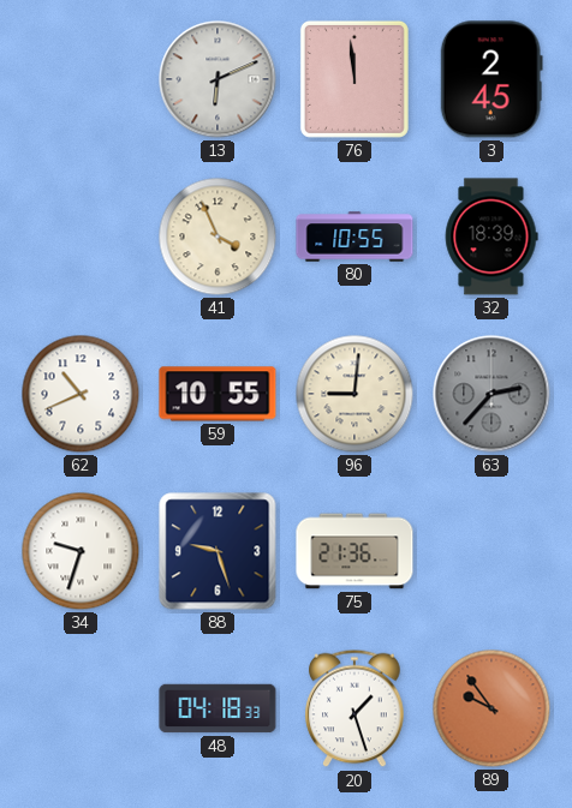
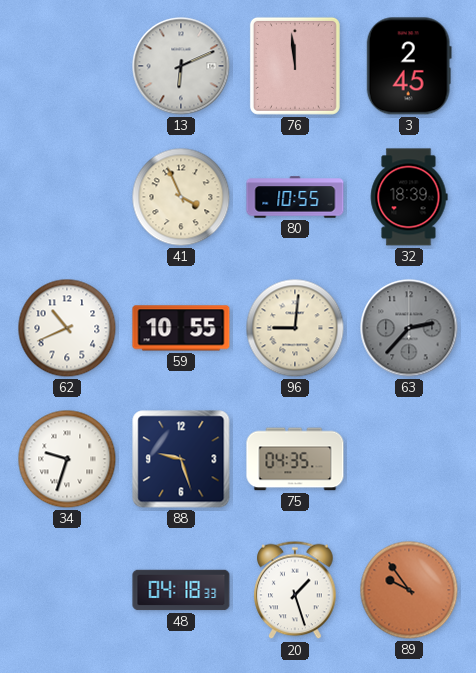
75: 21:36 -> 04:35
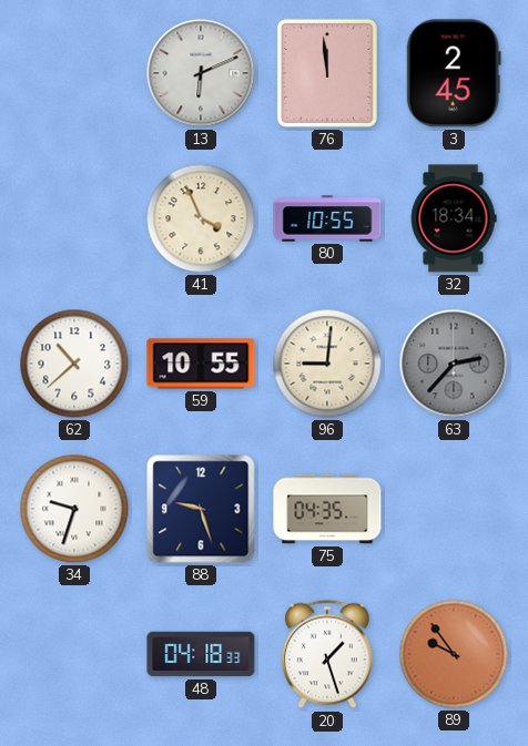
32: 18:39 -> 18:34
62: 10:41 -> 10:38
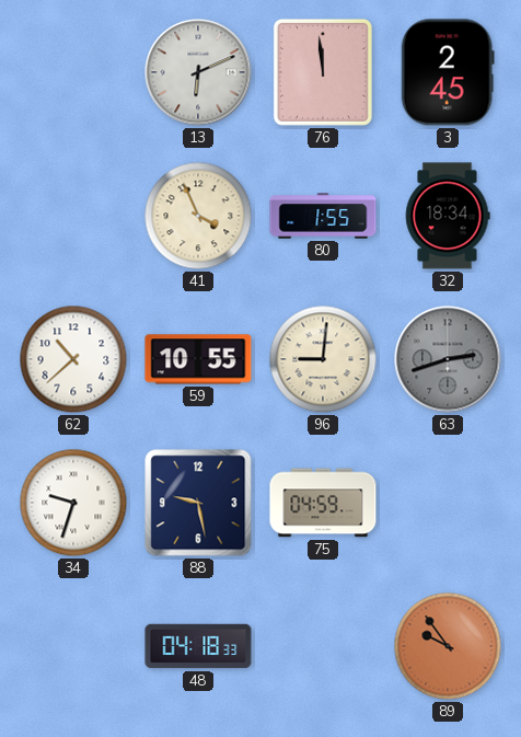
80: 10:55 -> 1:55
63: 2:37 -> 2:42
88: 9:27 -> 9:28
75: 04:35 -> 04:59
20: 1:27 -> none
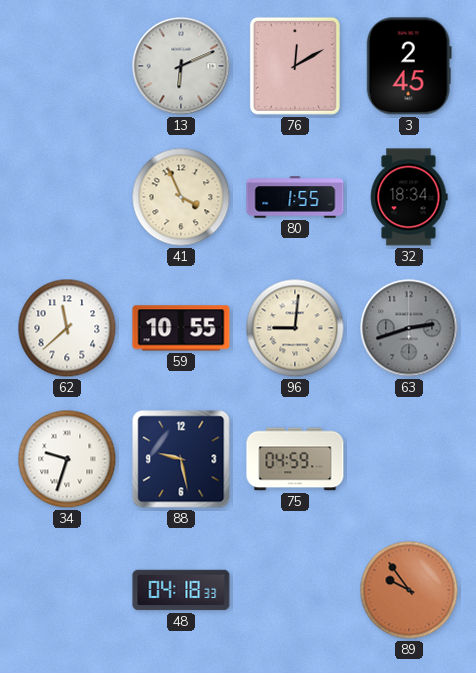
76: 11:59 -> 12:10
62: 10:38 -> 11:38
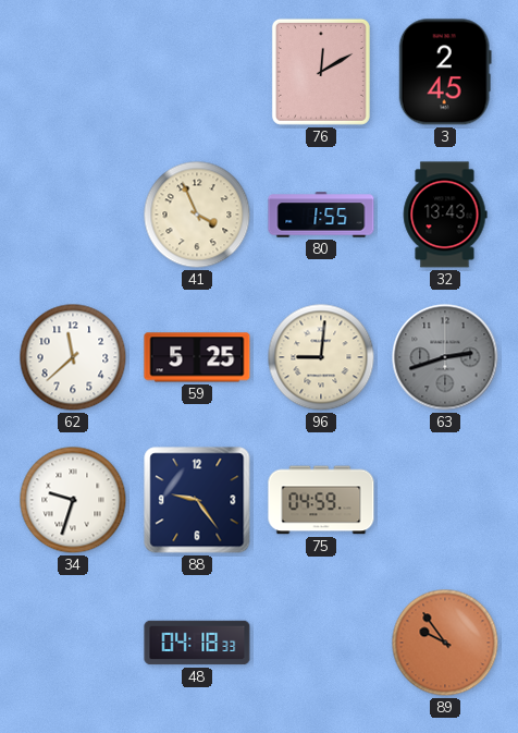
13: 6:11 -> none
32: 18:34 -> 13:43
59: 10:55 -> 5:25
88: 9:28 -> 9:24
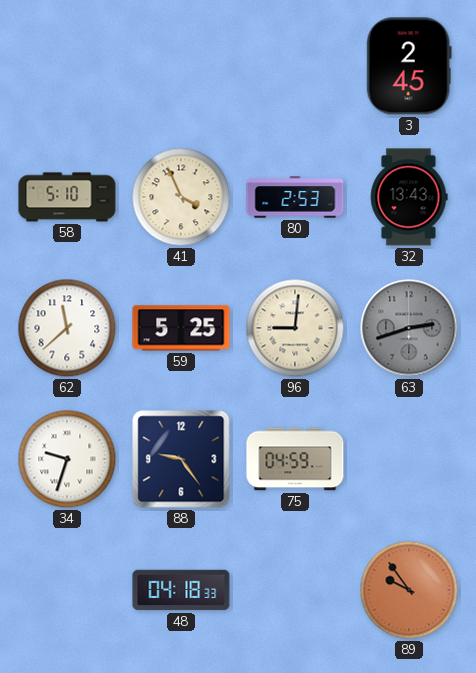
76: 12:10 -> none
58: none -> 5:10
80: 1:55 -> 2:53
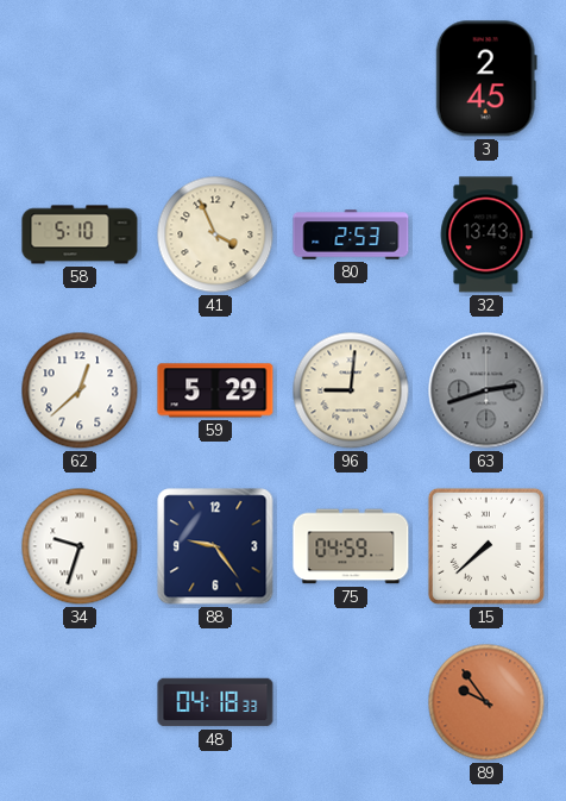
62: 11:38 -> 12:38
59: 5:25 -> 5:29
15: none -> 7:38
